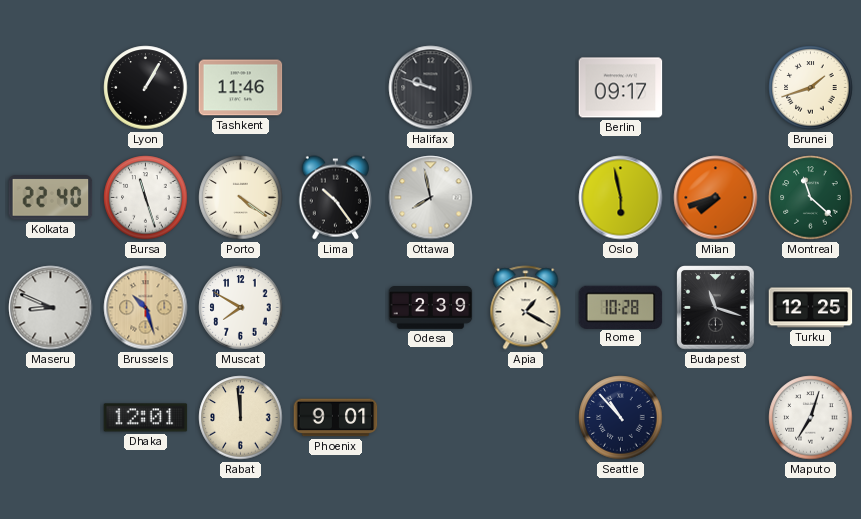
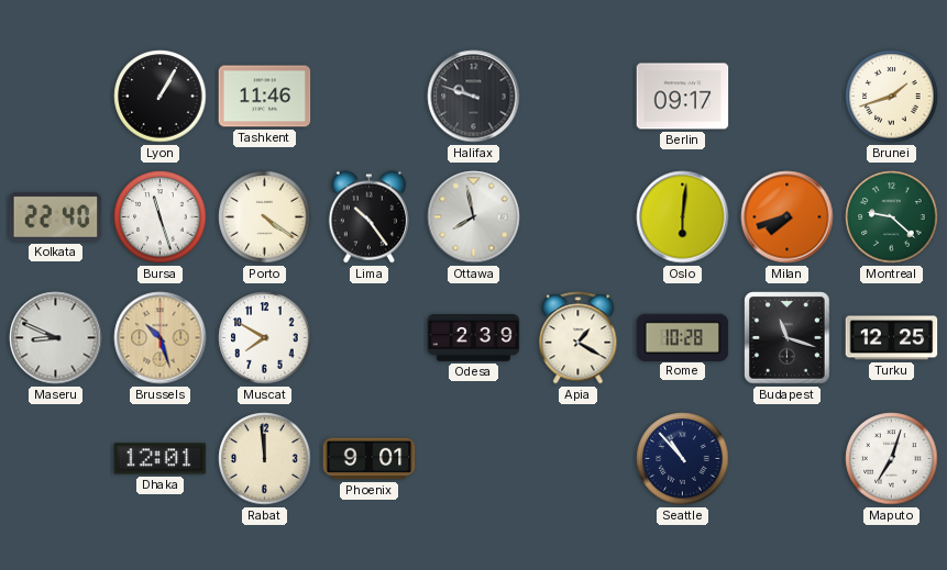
Oslo: 5:58 -> 6:01
Montreal: 11:22 -> 9:22
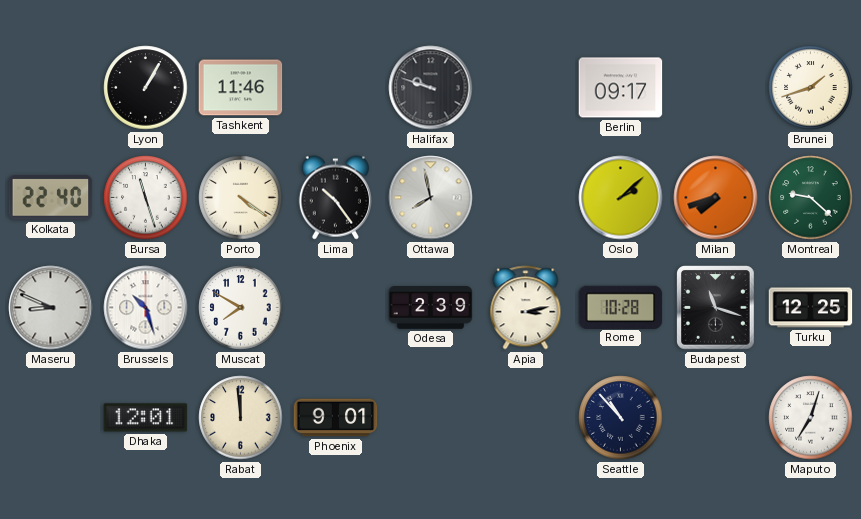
Oslo: 6:01 -> 2:08
Brussels dial: champagne -> white
Apia: 1:20 -> 3:13
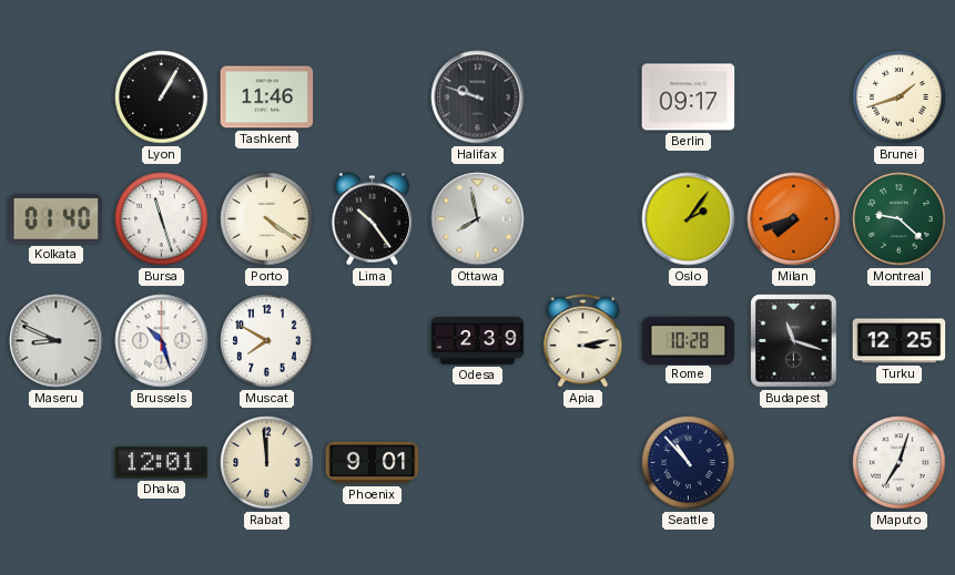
Kolkata: 22:40 -> 01:40
Oslo: 2:08 -> 2:06
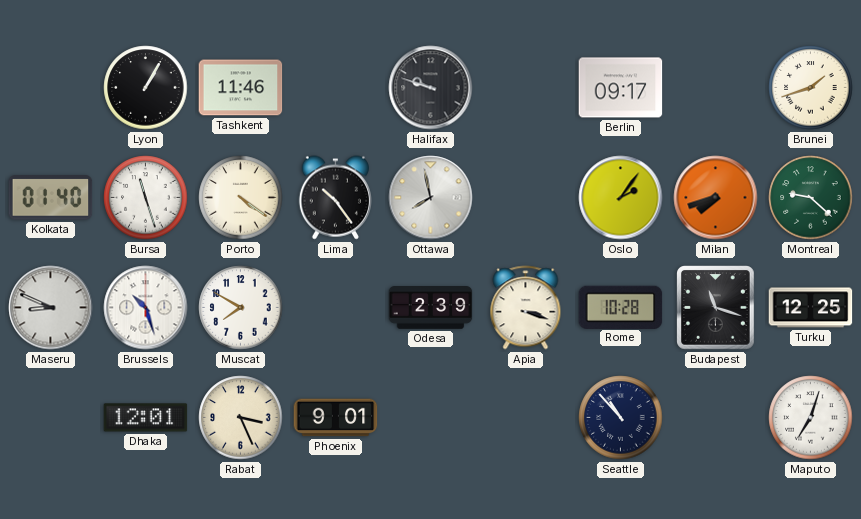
Apia: 3:13 -> 3:18
Rabat: 11:59 -> 3:26
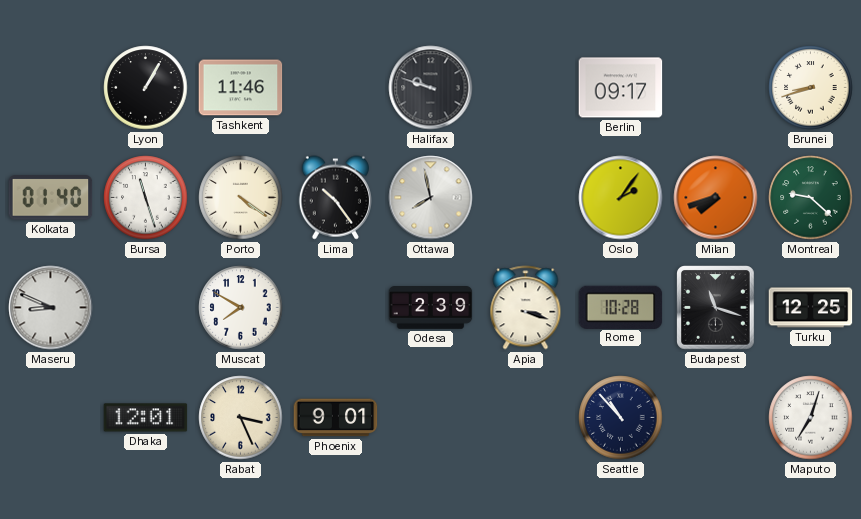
Brunei: 1:42 -> 8:42
Brussels: 10:27 -> none
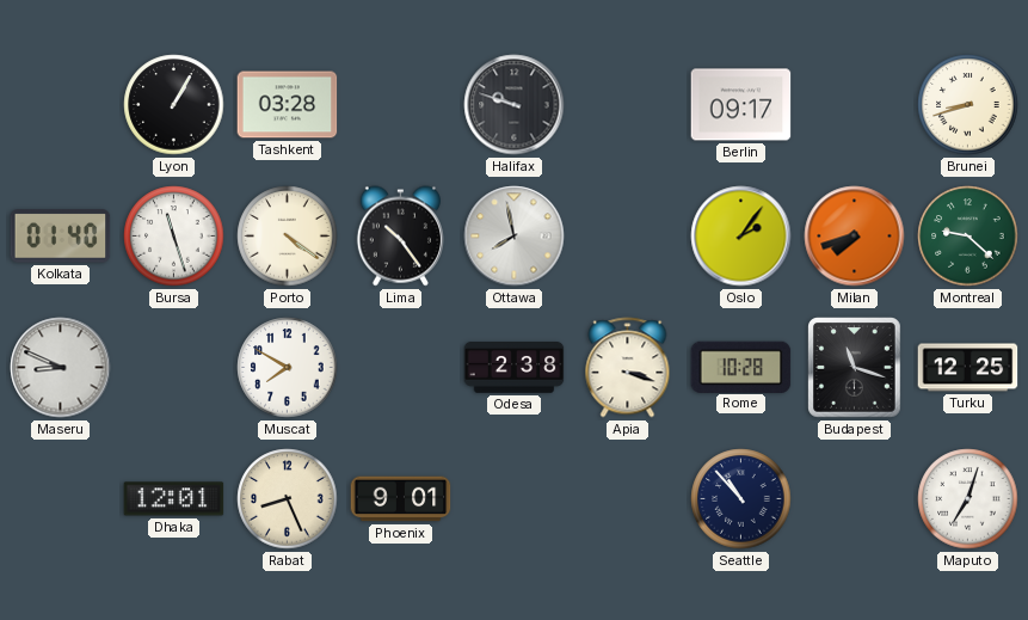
Tashkent: 11:46 -> 03:28
Odesa: 2:39 -> 2:38
Rabat: 3:26 -> 8:26
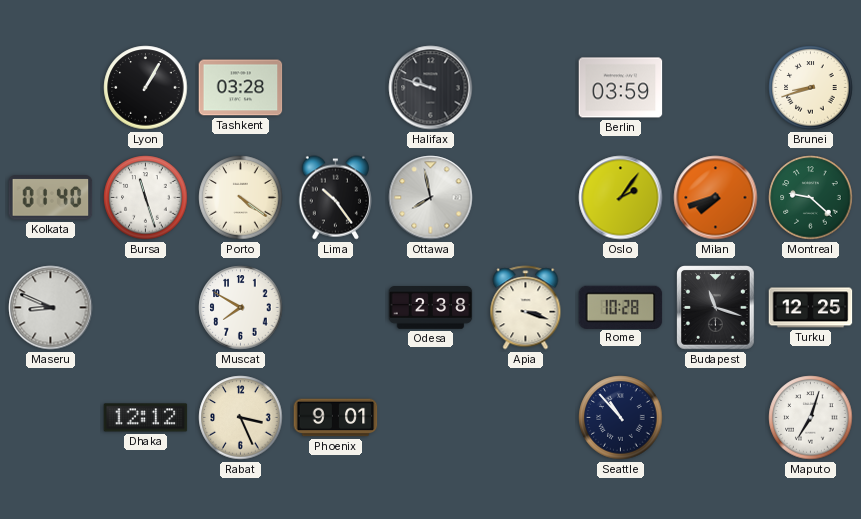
Berlin: 09:17 -> 03:59
Dhaka: 12:01 -> 12:12
Rabat: 8:26 -> 3:26
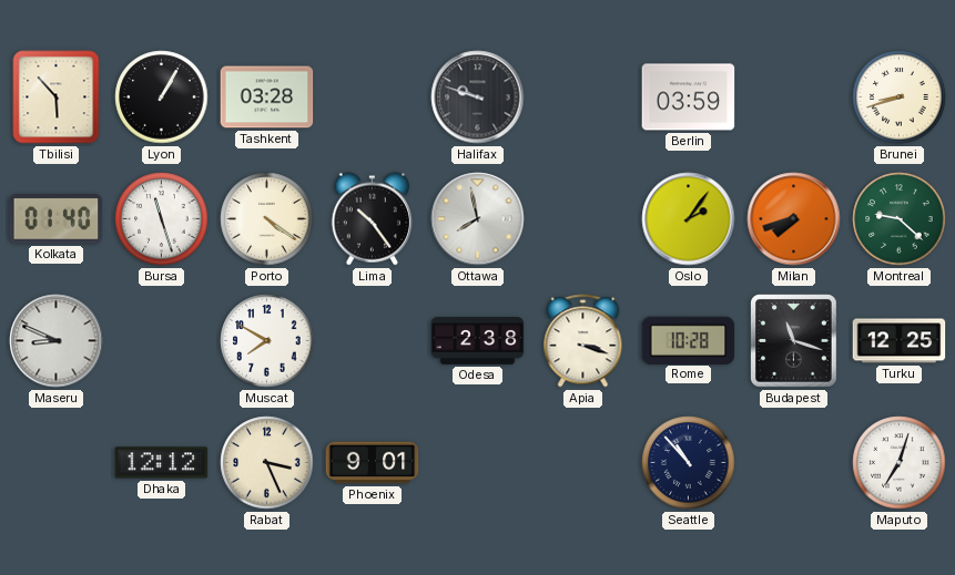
Tbilisi: none -> 5:53
